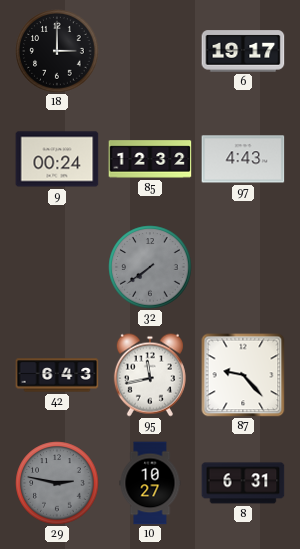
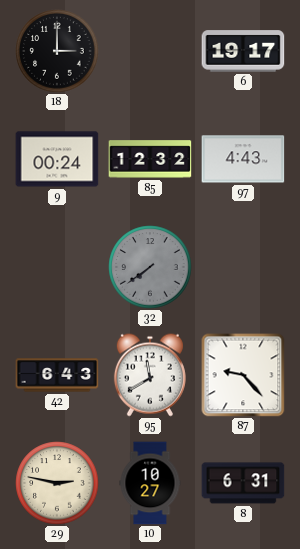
95: 11:43 -> 11:40
29 dial: grey -> cream
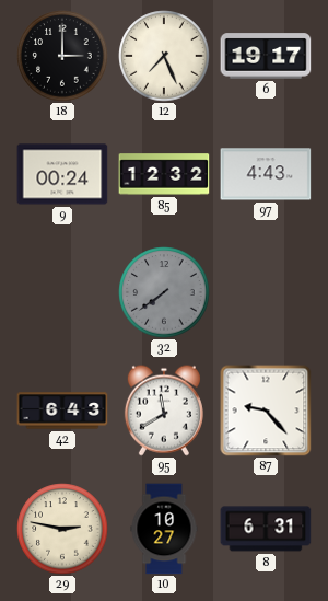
12: none -> 7:26
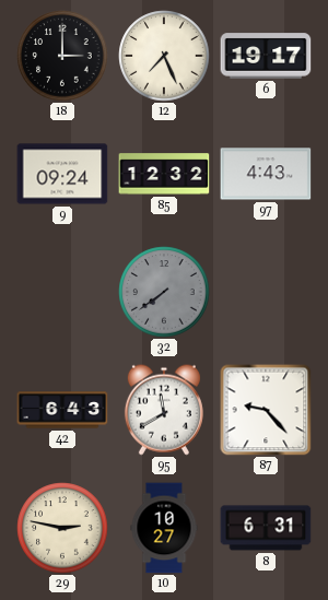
9: 00:24 -> 09:24
